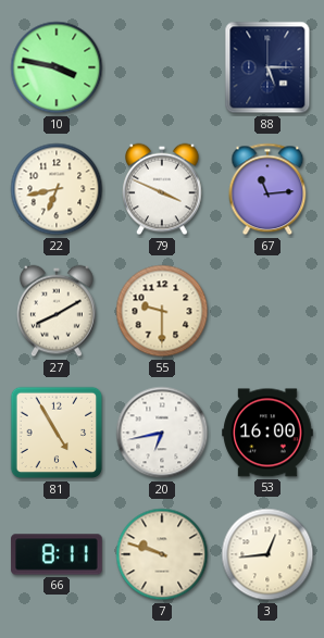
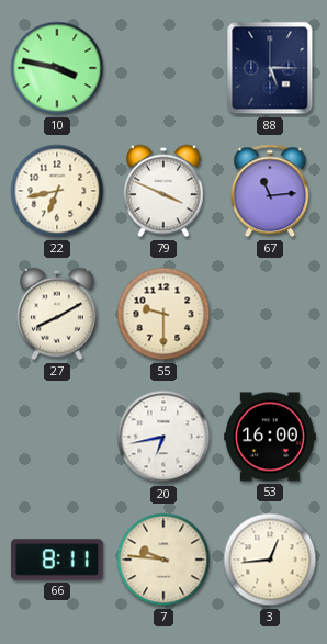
81: 4:55 -> none
7: 9:48 -> 9:46
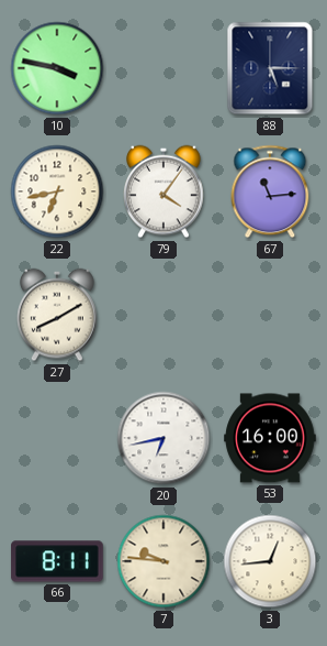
79: 3:49 -> 4:06
55: 9:30 -> none
